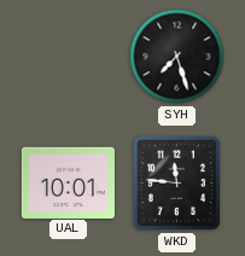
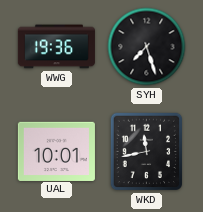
WWG: none -> 19:36
WKD: 11:46 -> 11:43
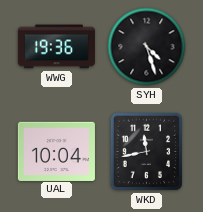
SYH: 7:27 -> 4:27
UAL: 10:01 -> 10:04
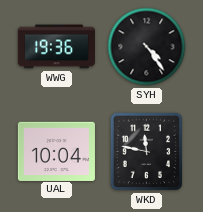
SYH: 4:27 -> 4:24
WKD: 11:43 -> 11:47
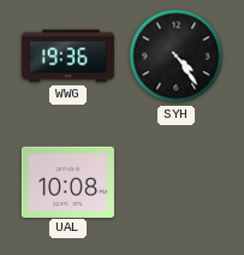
UAL: 10:04 -> 10:08
WKD: 11:47 -> none
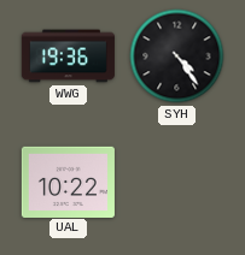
UAL: 10:08 -> 10:22
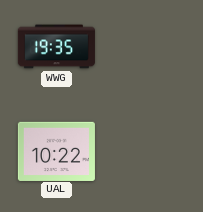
WWG: 19:36 -> 19:35
SYH: 4:24 -> none
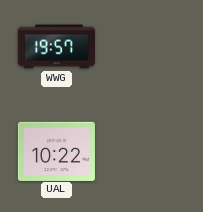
WWG: 19:35 -> 19:57
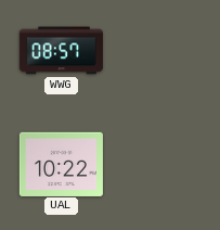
WWG: 19:57 -> 08:57
